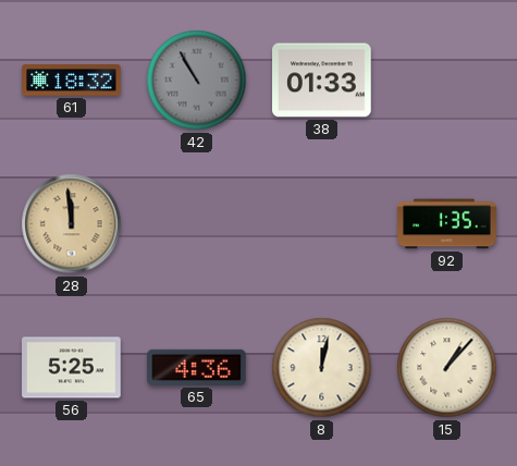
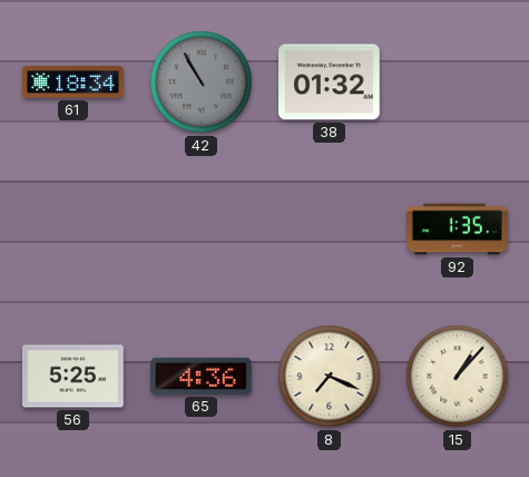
61: 18:32 -> 18:34
38: 01:33 -> 01:32
28: 11:59 -> none
8: 12:02 -> 7:19
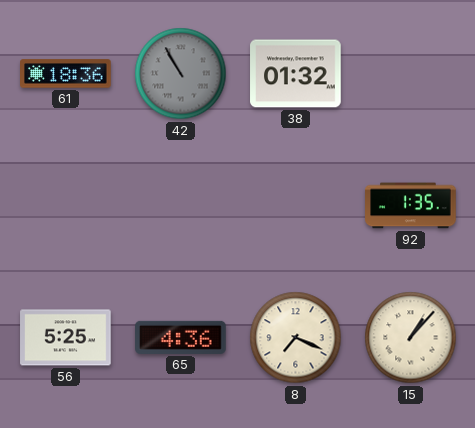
61: 18:34 -> 18:36
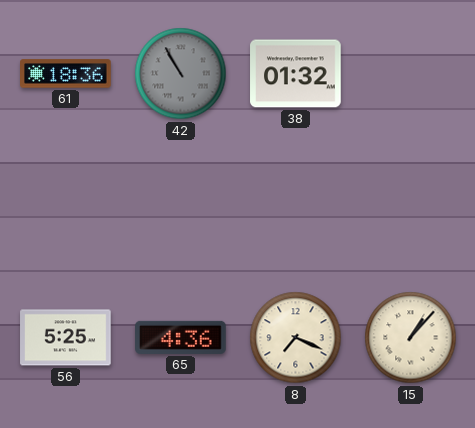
92: 1:35 -> none
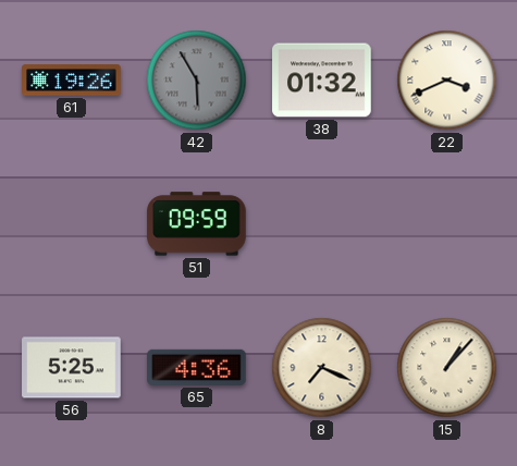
61: 18:36 -> 19:26
42: 10:55 -> 5:55
22: none -> 3:41
51: none -> 09:59
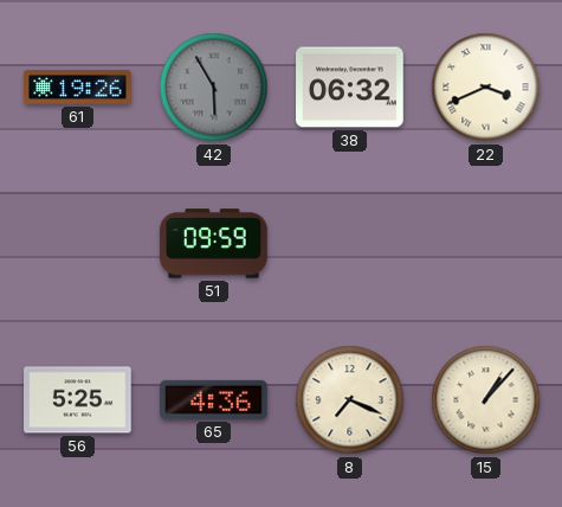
38: 01:32 -> 06:32
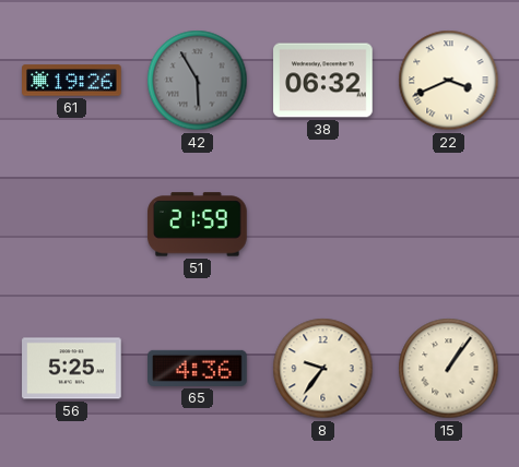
51: 09:59 -> 21:59
8: 7:19 -> 9:36
15: 1:07 -> 1:06
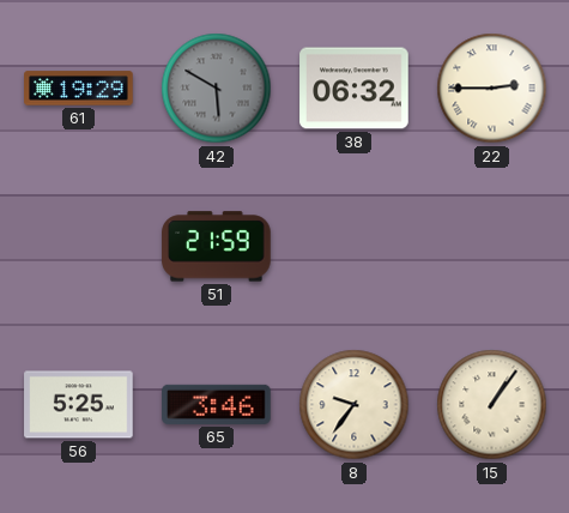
61: 19:26 -> 19:29
42: 5:55 -> 5:50
22: 3:41 -> 2:45
65: 4:36 -> 3:46
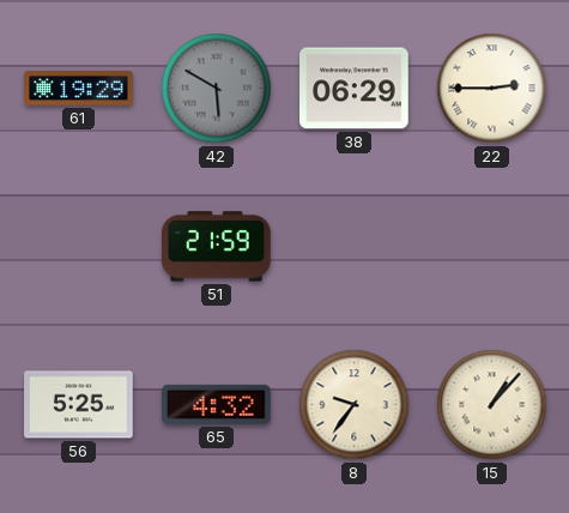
38: 06:32 -> 06:29
65: 3:46 -> 4:32
15: 1:06 -> 1:07
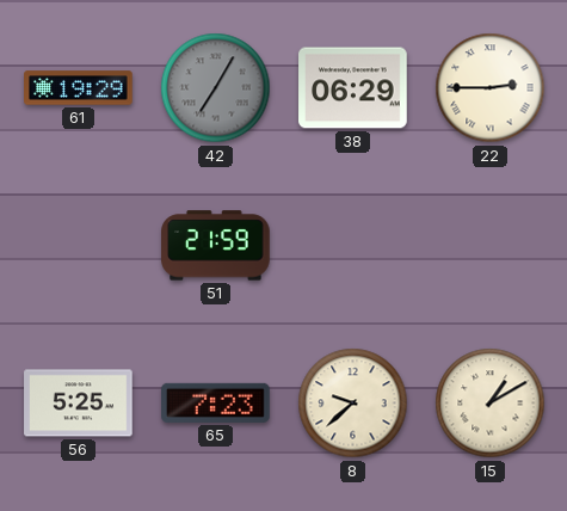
42: 5:50 -> 7:05
65: 4:32 -> 7:23
8: 9:36 -> 9:38
15: 1:07 -> 1:10
